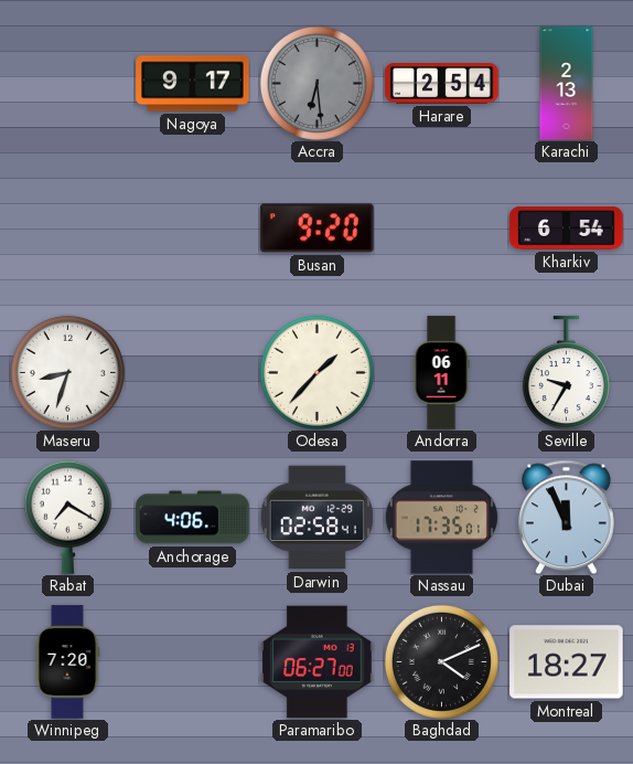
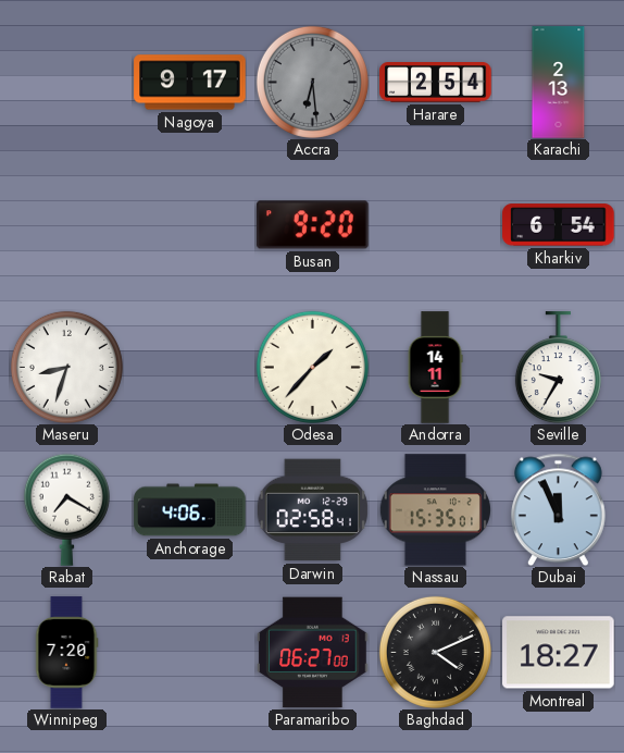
Andorra: 06:11 -> 14:11
Nassau: 17:35 -> 15:35
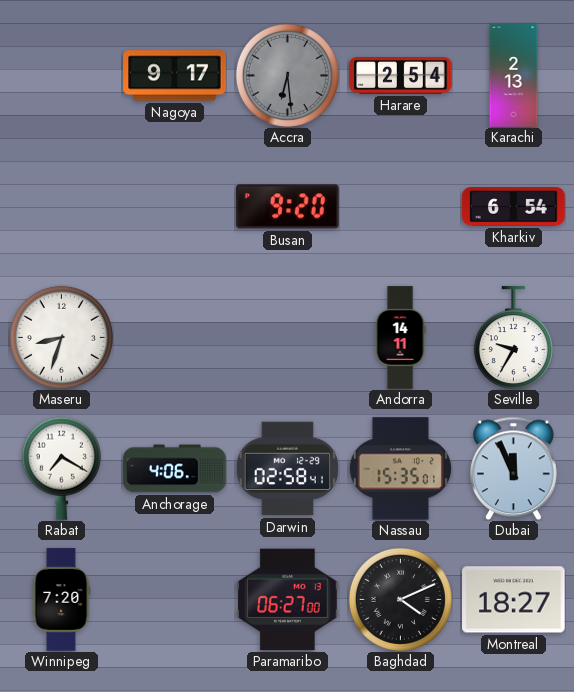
Odesa: 1:37 -> none
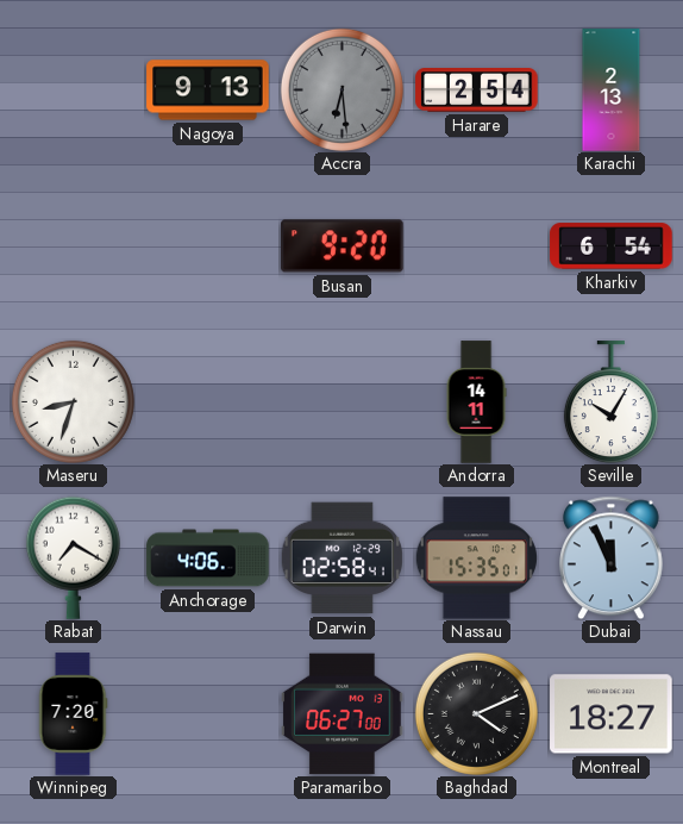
Nagoya: 9:17 -> 9:13
Seville: 9:35 -> 10:05
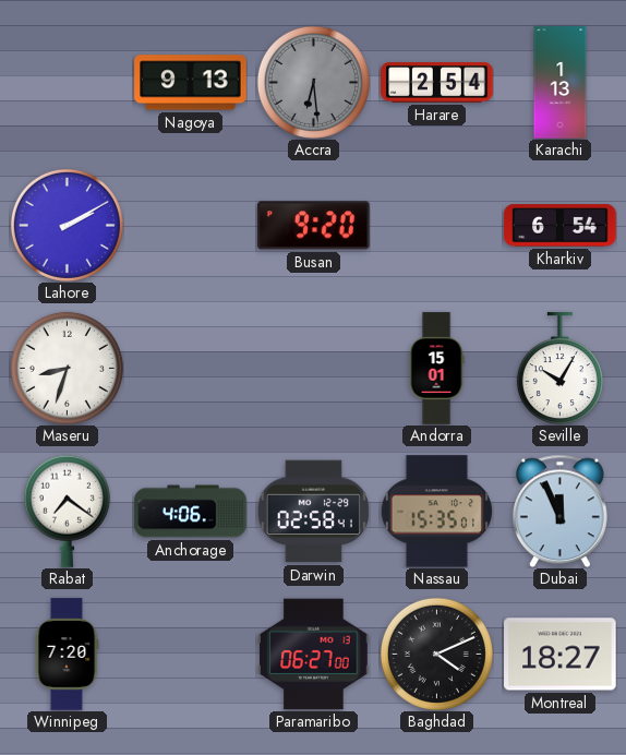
Karachi: 2:13 -> 1:13
Lahore: none -> 2:10
Andorra: 14:11 -> 15:01
Rabat: 7:20 -> 7:21
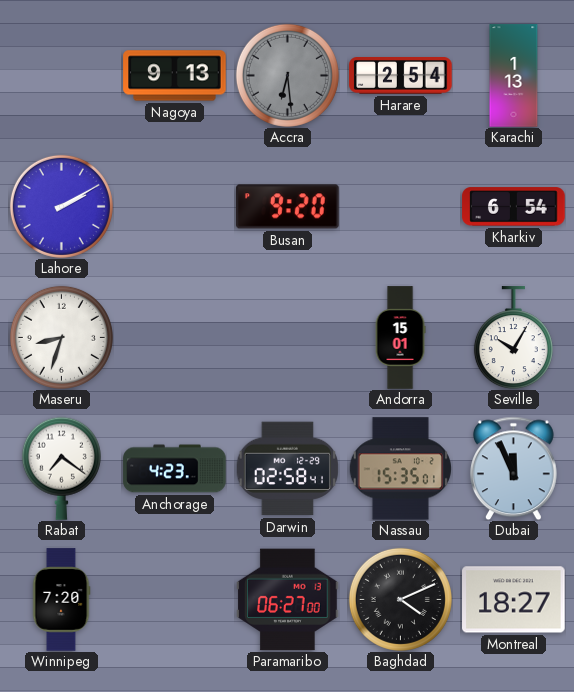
Anchorage: 4:06 -> 4:23
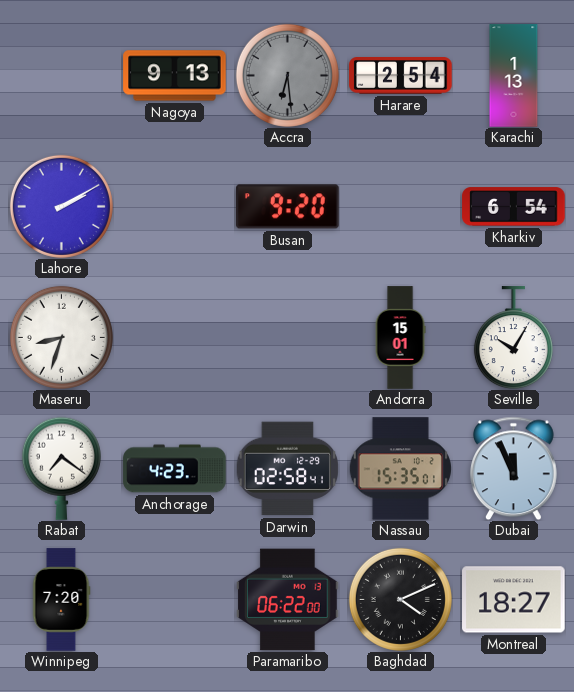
Paramaribo: 06:27 -> 06:22
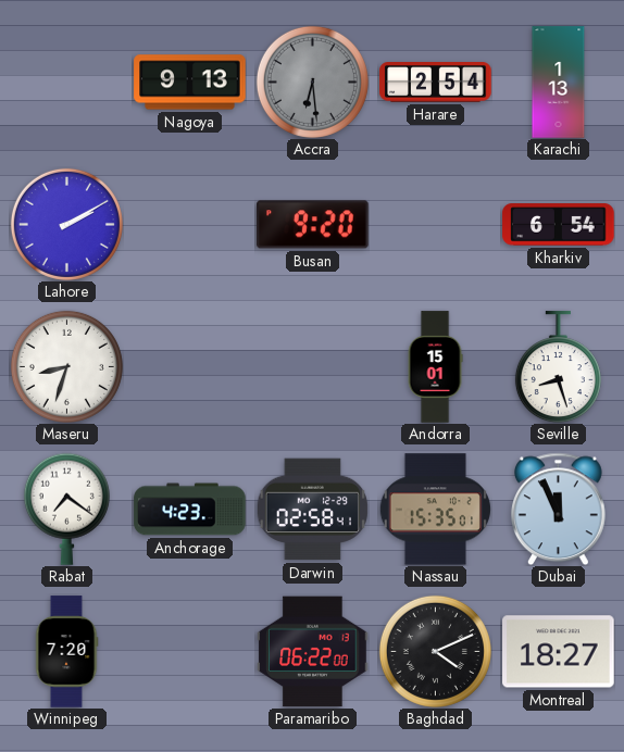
Seville: 10:05 -> 8:27
